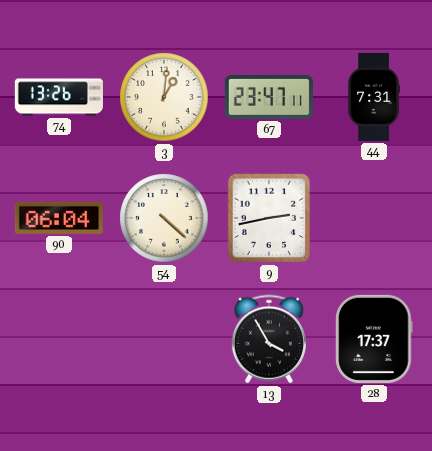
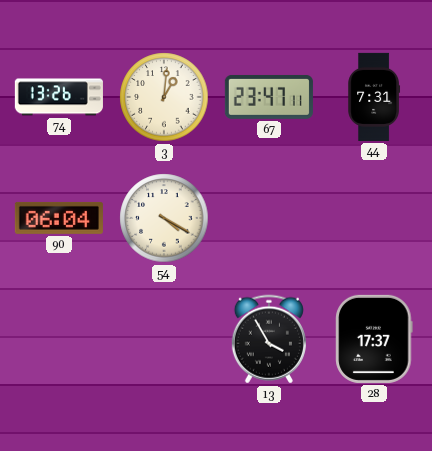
54: 4:22 -> 4:20
9: 2:43 -> none
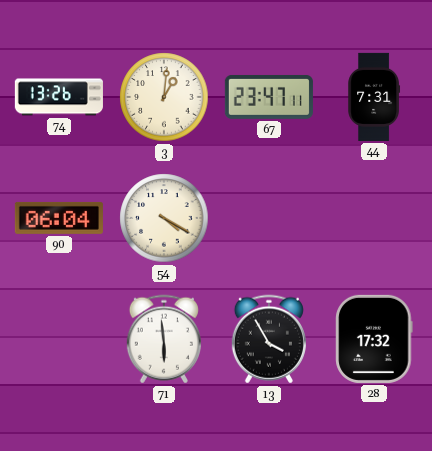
71: none -> 5:59
28: 17:37 -> 17:32
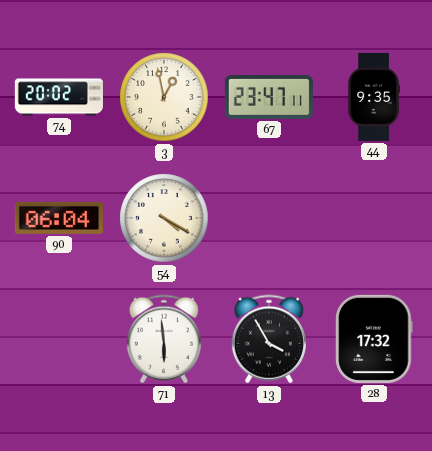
74: 13:26 -> 20:02
3: 1:01 -> 12:58
44: 7:31 -> 9:35
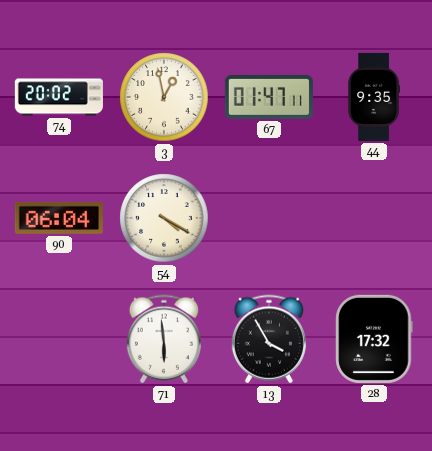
67: 23:47 -> 01:47
